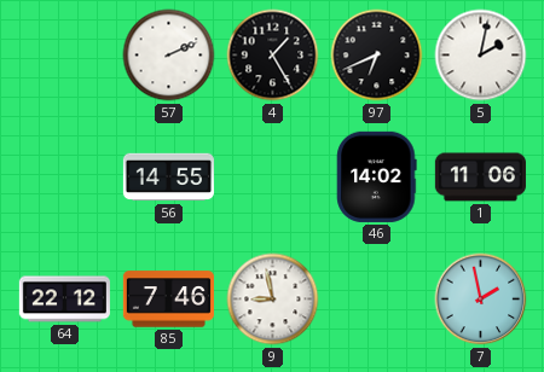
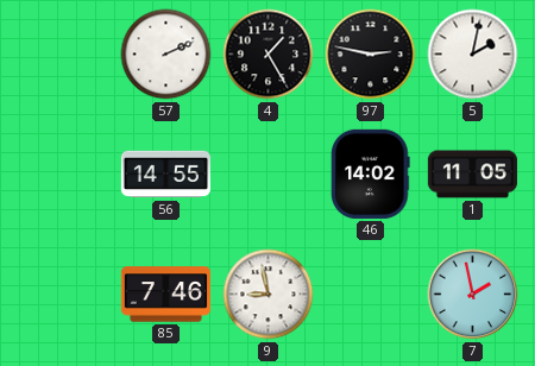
97: 6:41 -> 2:47
1: 11:06 -> 11:05
64: 22:12 -> none
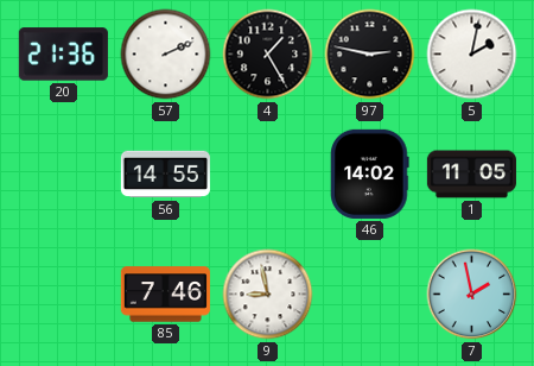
20: none -> 21:36
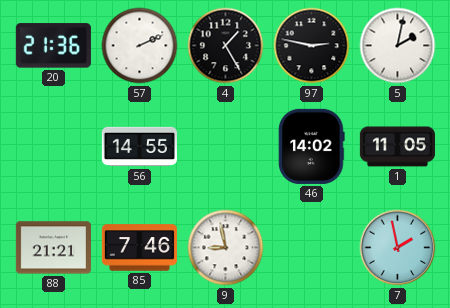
88: none -> 21:21
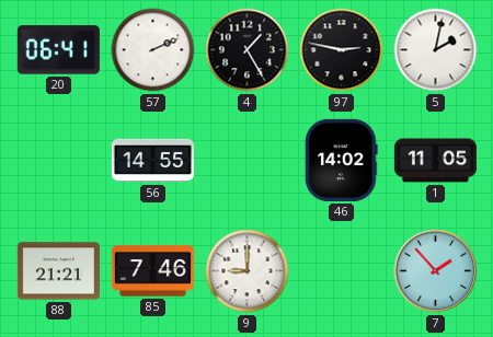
20: 21:36 -> 06:41
9: 8:58 -> 9:00
7: 1:58 -> 1:53
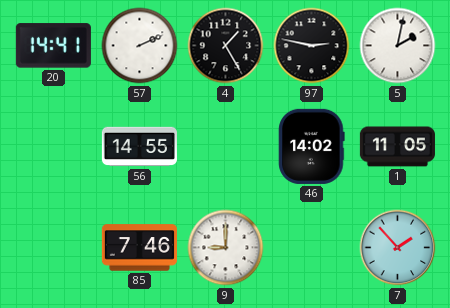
20: 06:41 -> 14:41
88: 21:21 -> none
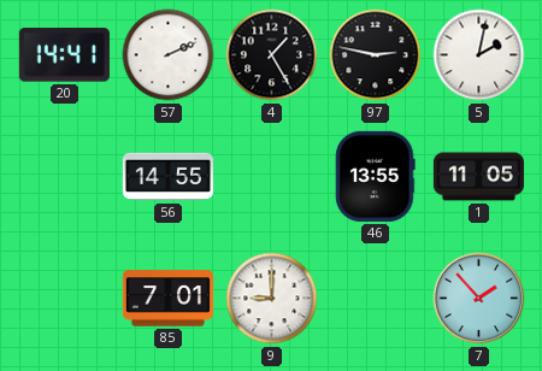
46: 14:02 -> 13:55
85: 7:46 -> 7:01
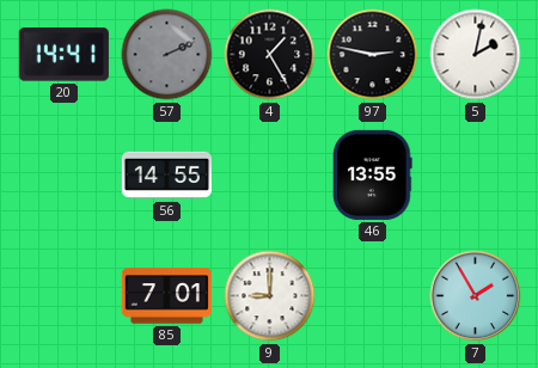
57 dial: white -> grey
1: 11:05 -> none
7: 1:53 -> 1:55
